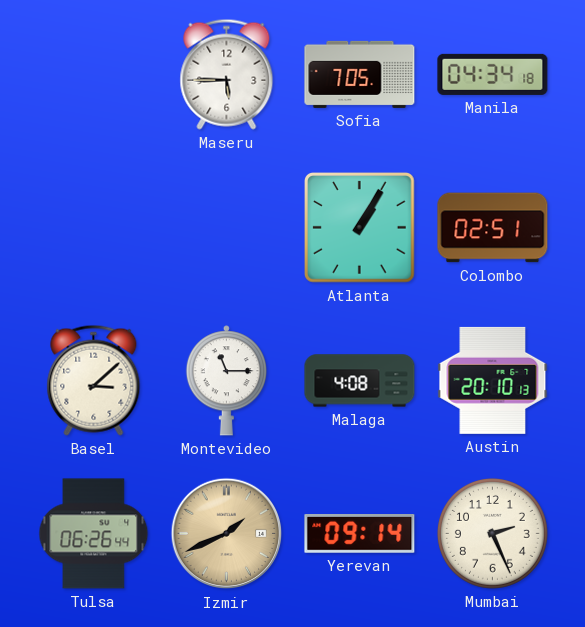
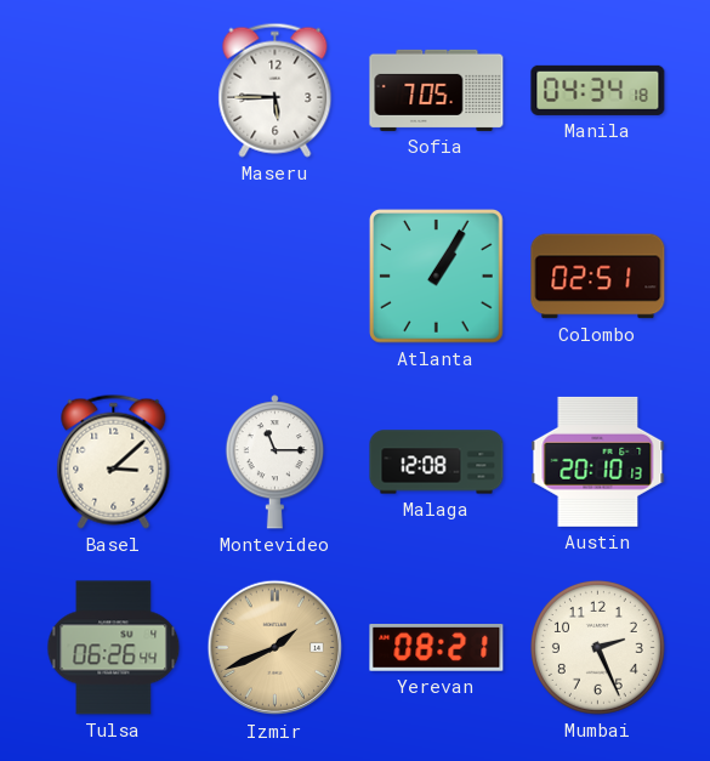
Malaga: 4:08 -> 12:08
Yerevan: 09:14 -> 08:21
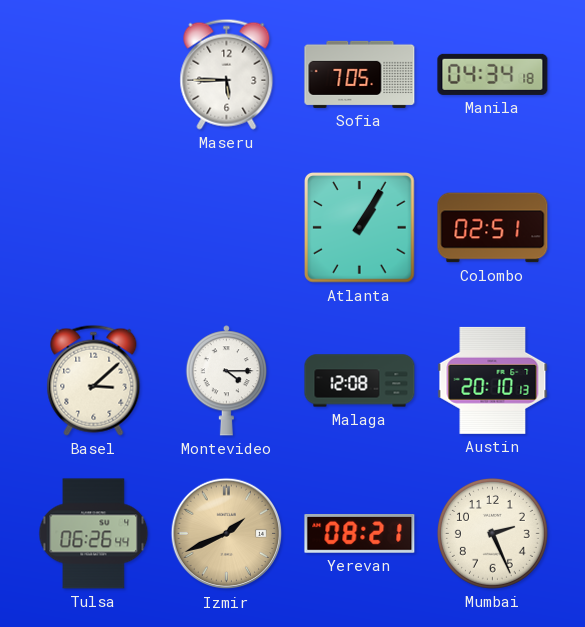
Montevideo: 11:15 -> 4:15
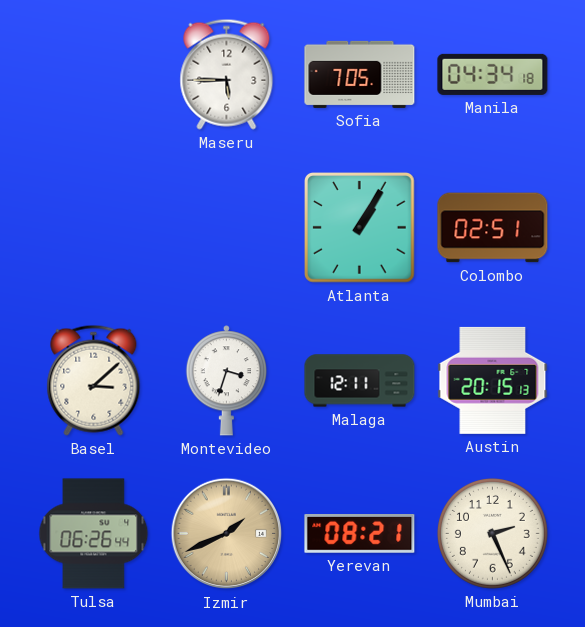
Montevideo: 4:15 -> 3:33
Malaga: 12:08 -> 12:11
Austin: 20:10 -> 20:15
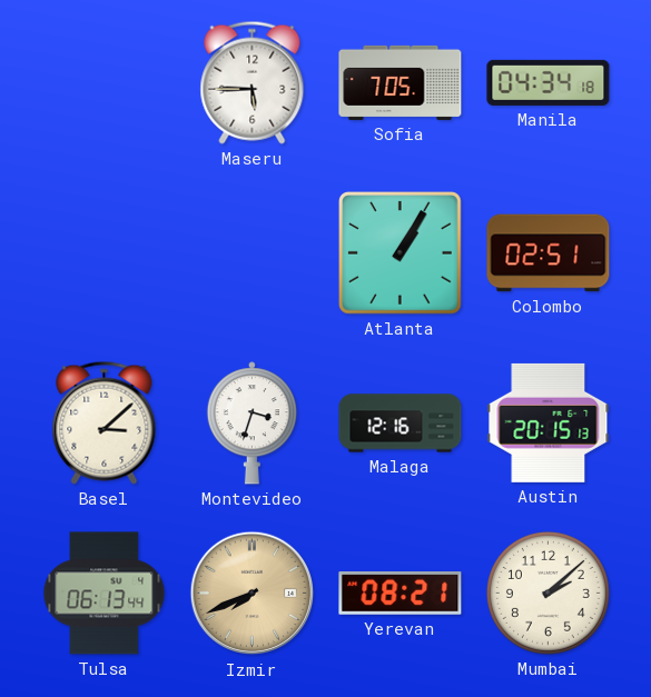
Malaga: 12:11 -> 12:16
Tulsa: 06:26 -> 06:13
Izmir: 1:41 -> 7:41
Mumbai: 2:26 -> 2:08
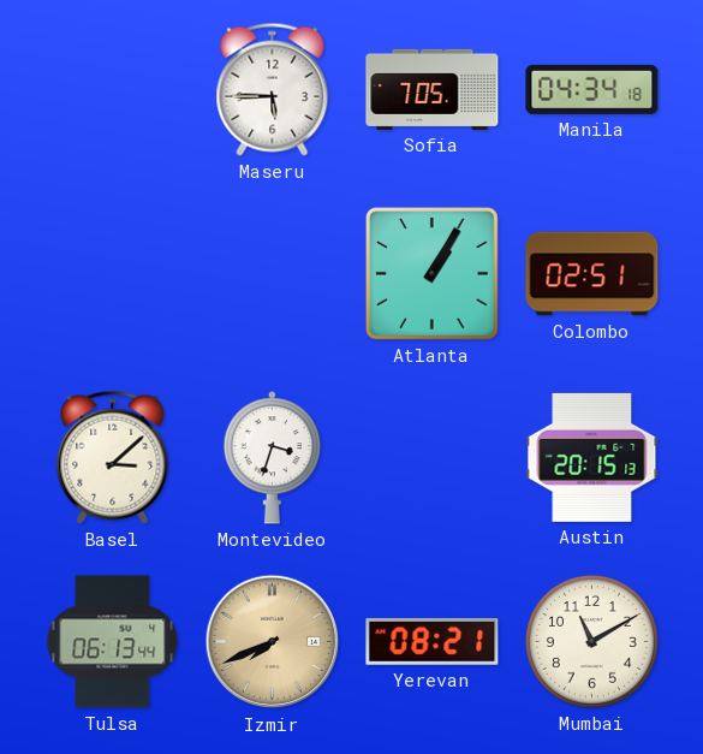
Malaga: 12:16 -> none
Mumbai: 2:08 -> 11:10
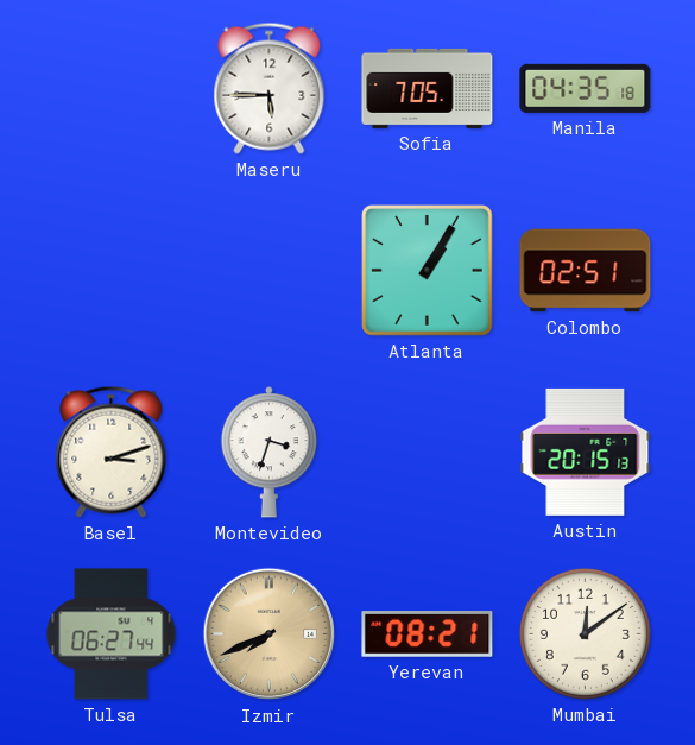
Manila: 04:34 -> 04:35
Basel: 3:08 -> 3:12
Tulsa: 06:13 -> 06:27
Mumbai: 11:10 -> 12:09
